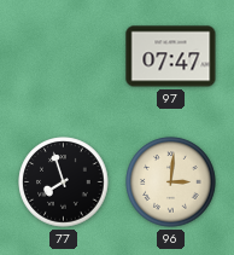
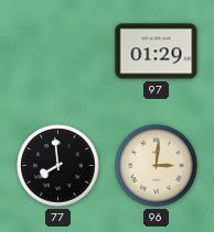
97: 07:47 -> 01:29
77: 7:57 -> 7:59
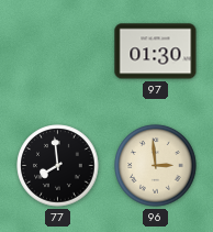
97: 01:29 -> 01:30
96: 3:01 -> 2:59
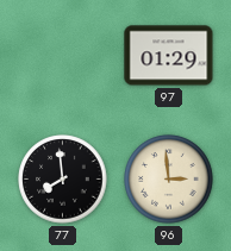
97: 01:30 -> 01:29
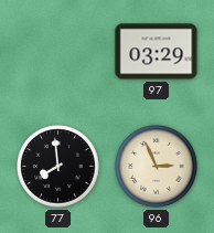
97: 01:29 -> 03:29
96: 2:59 -> 2:56
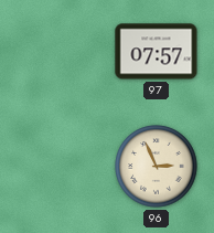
97: 03:29 -> 07:57
77: 7:59 -> none
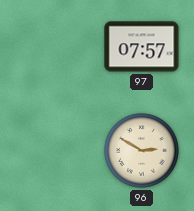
96: 2:56 -> 2:50
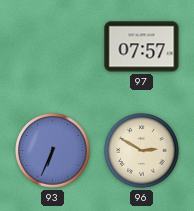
93: none -> 6:34
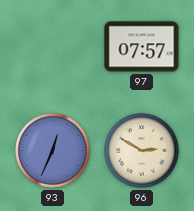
93: 6:34 -> 12:34
